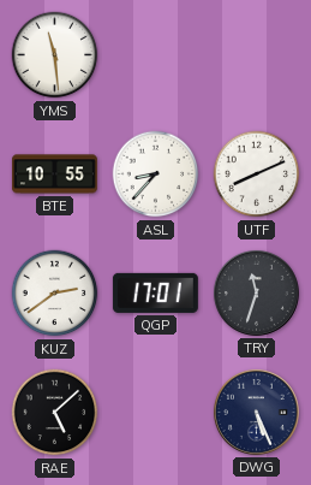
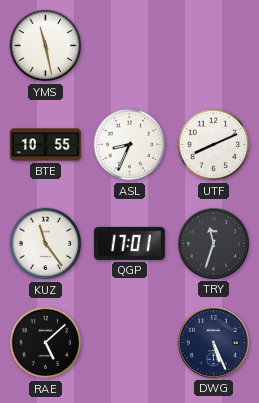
YMS: 11:29 -> 11:28
ASL: 8:37 -> 8:34
KUZ: 2:39 -> 11:24
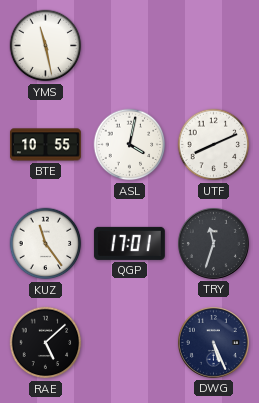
ASL: 8:34 -> 4:02
